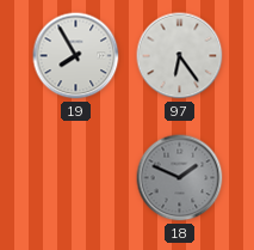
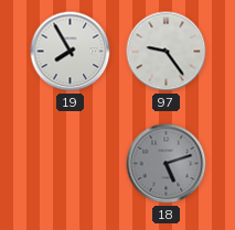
97: 6:24 -> 9:24
18: 1:49 -> 5:12
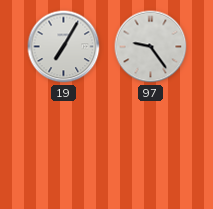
19: 7:55 -> 7:05
18: 5:12 -> none
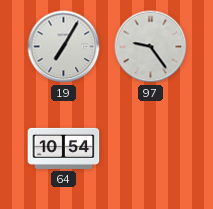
64: none -> 10:54
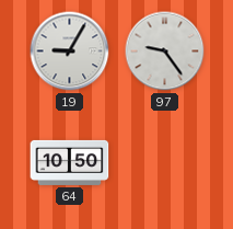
19: 7:05 -> 9:05
64: 10:54 -> 10:50
